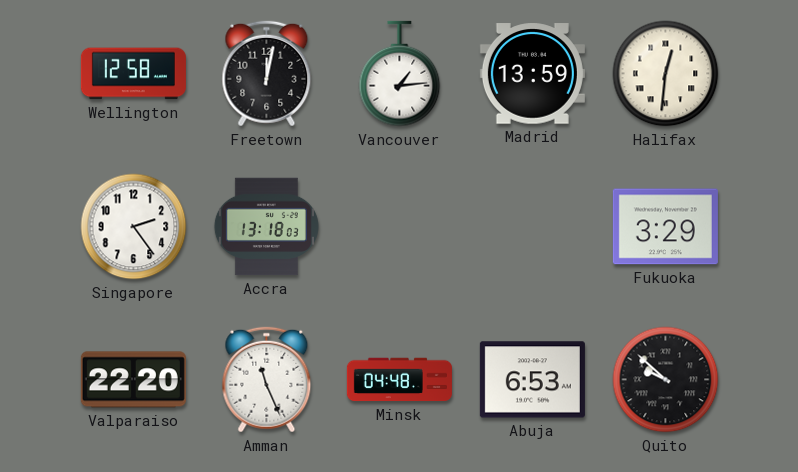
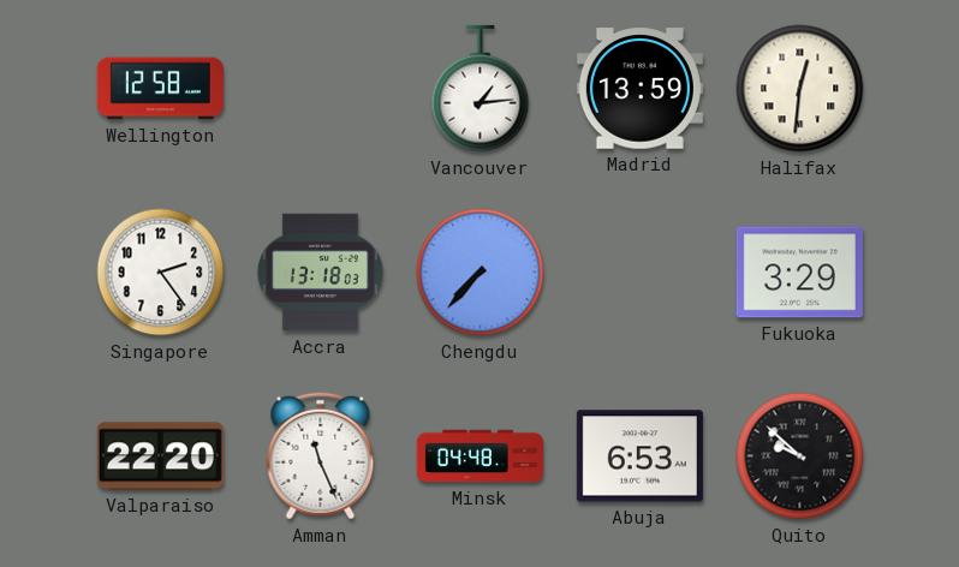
Freetown: 12:02 -> none
Chengdu: none -> 7:37
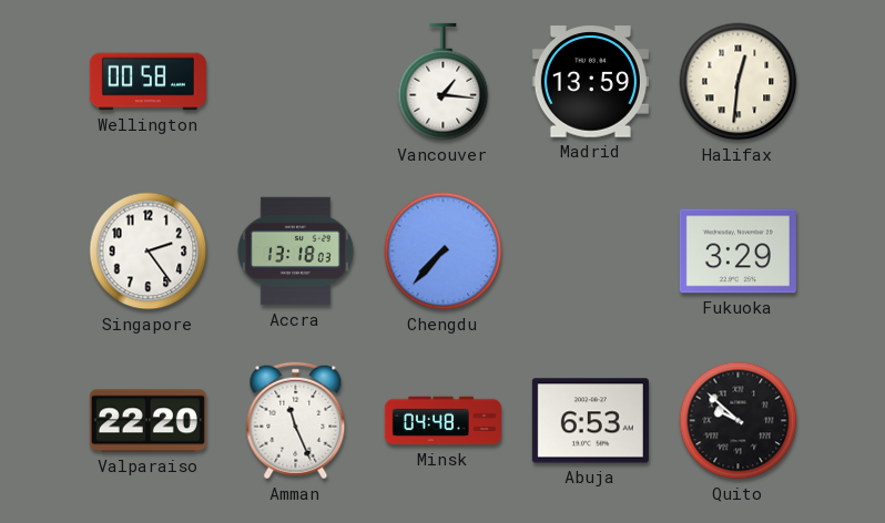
Wellington: 12:58 -> 00:58
Vancouver: 1:14 -> 1:16
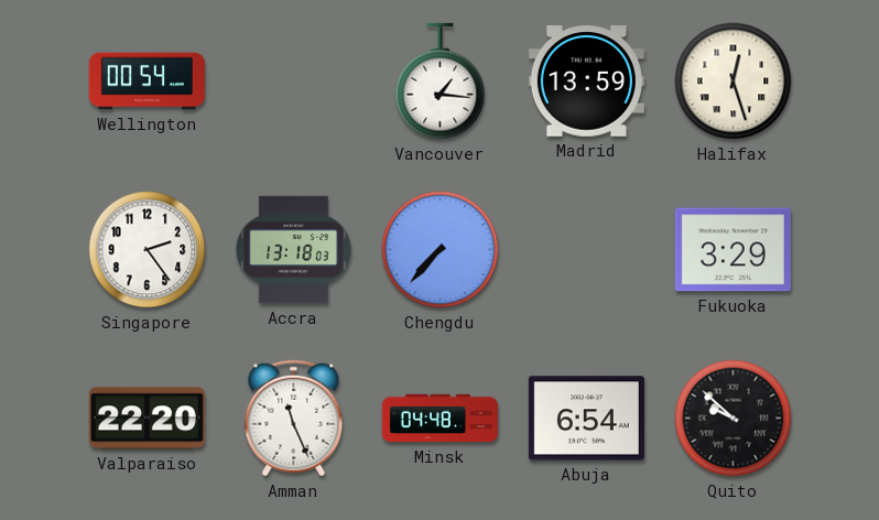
Wellington: 00:58 -> 00:54
Halifax: 12:31 -> 12:27
Abuja: 6:53 -> 6:54
